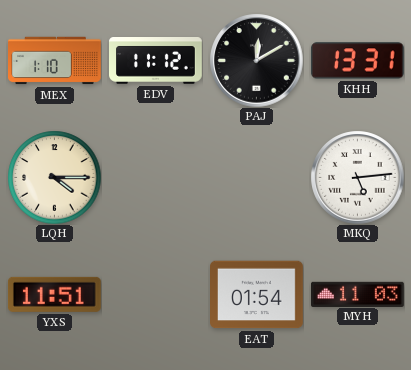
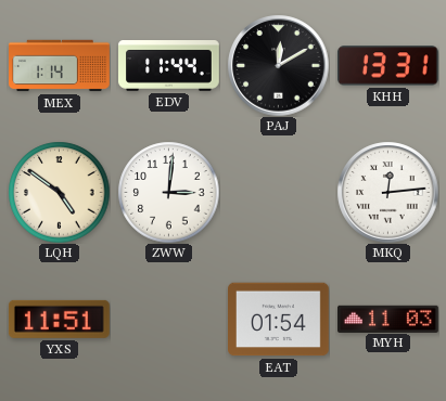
MEX: 1:10 -> 1:14
EDV: 11:12 -> 11:44
LQH: 4:15 -> 4:51
ZWW: none -> 3:01
MKQ: 5:14 -> 12:14
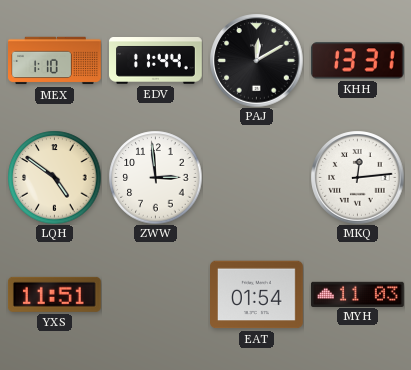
MEX: 1:14 -> 1:10
ZWW: 3:01 -> 2:59
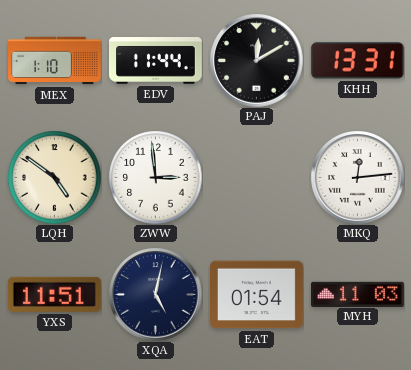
XQA: none -> 5:02
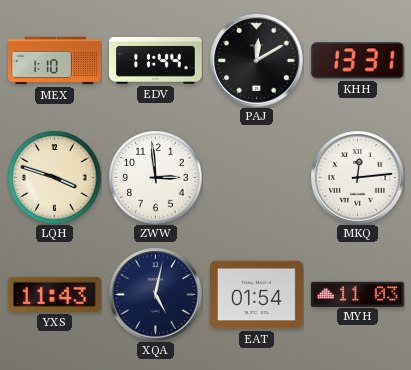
LQH: 4:51 -> 3:48
YXS: 11:51 -> 11:43
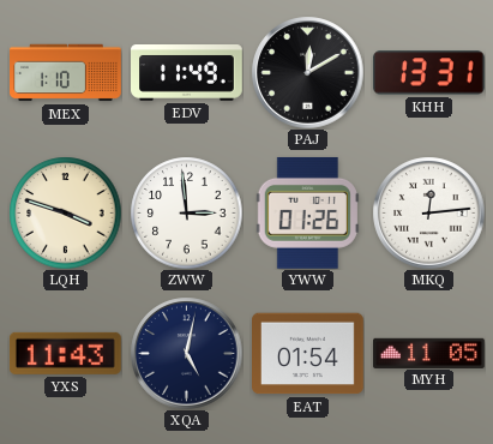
EDV: 11:44 -> 11:49
YWW: none -> 01:26
MYH: 11:03 -> 11:05
